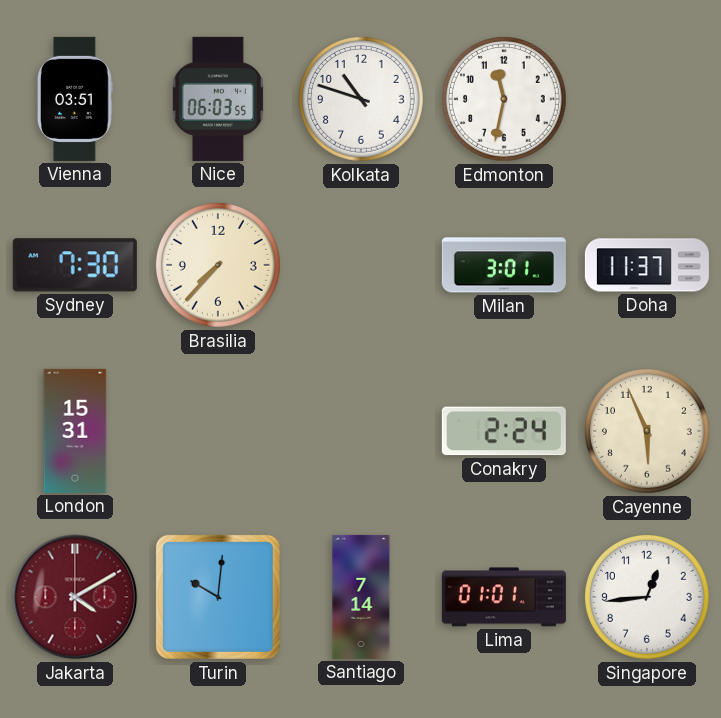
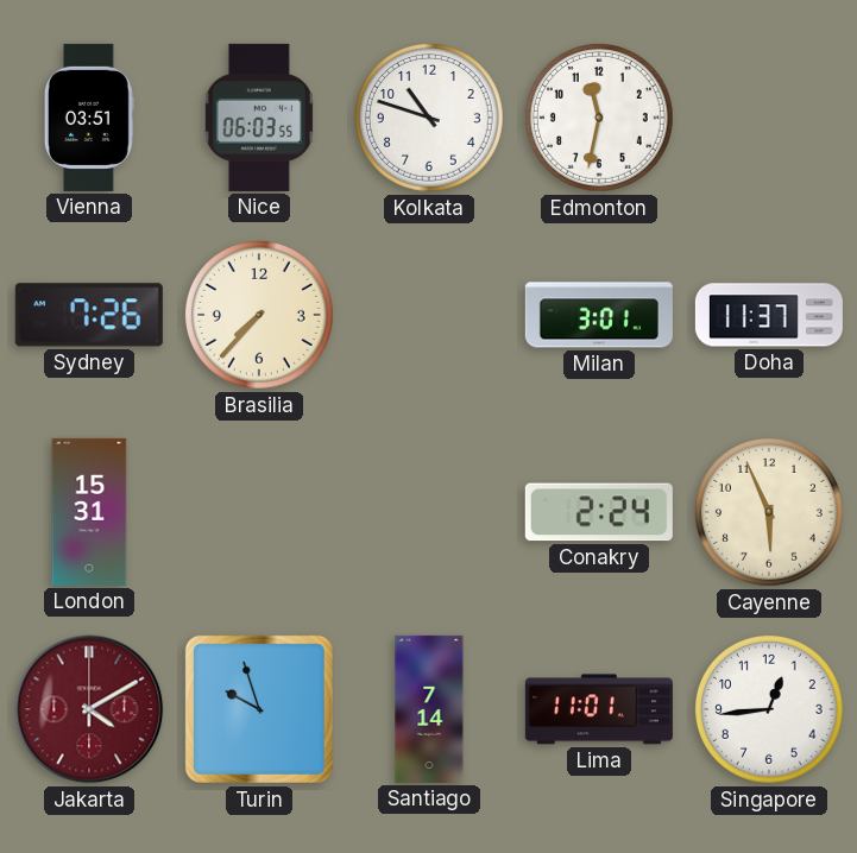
Sydney: 7:30 -> 7:26
Turin: 10:01 -> 9:57
Lima: 01:01 -> 11:01
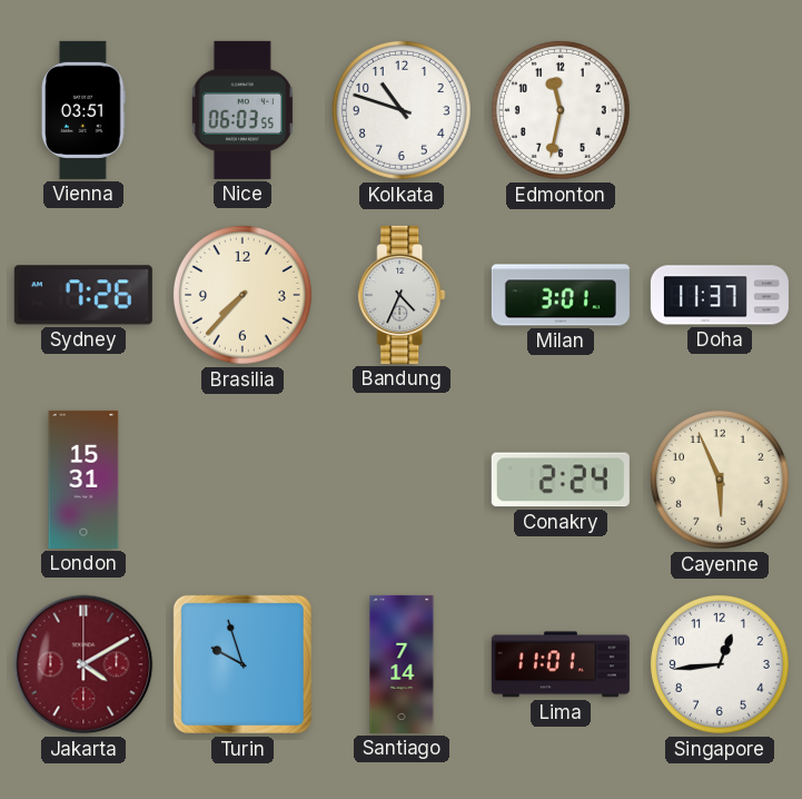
Bandung: none -> 4:34
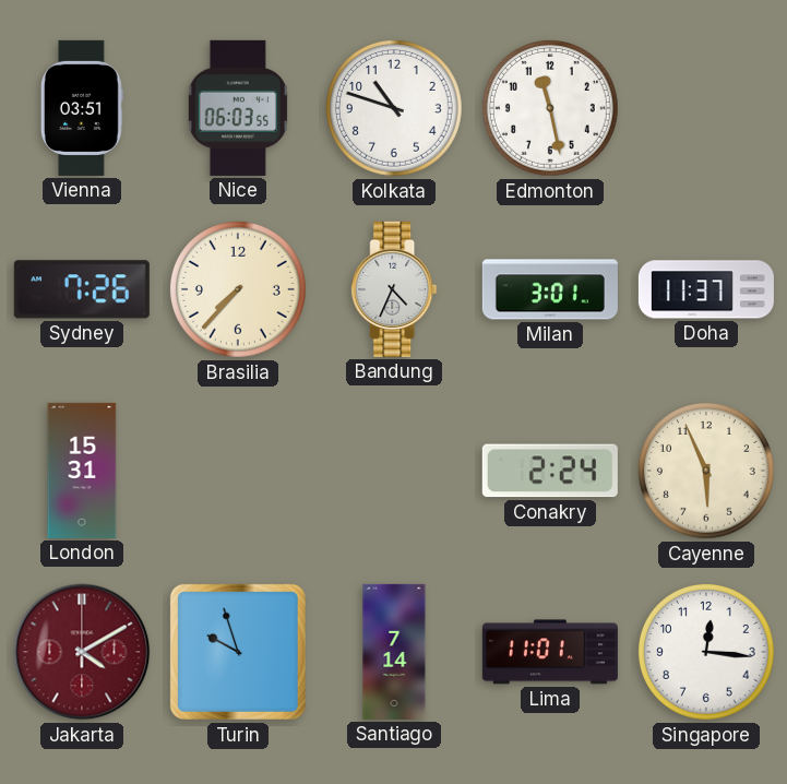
Edmonton: 11:32 -> 11:28
Singapore: 12:44 -> 12:16
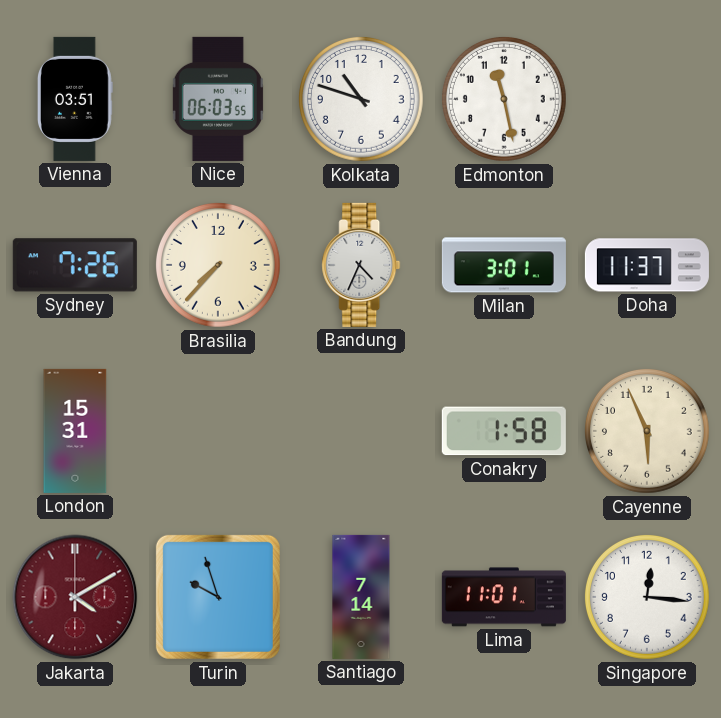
Conakry: 2:24 -> 1:58
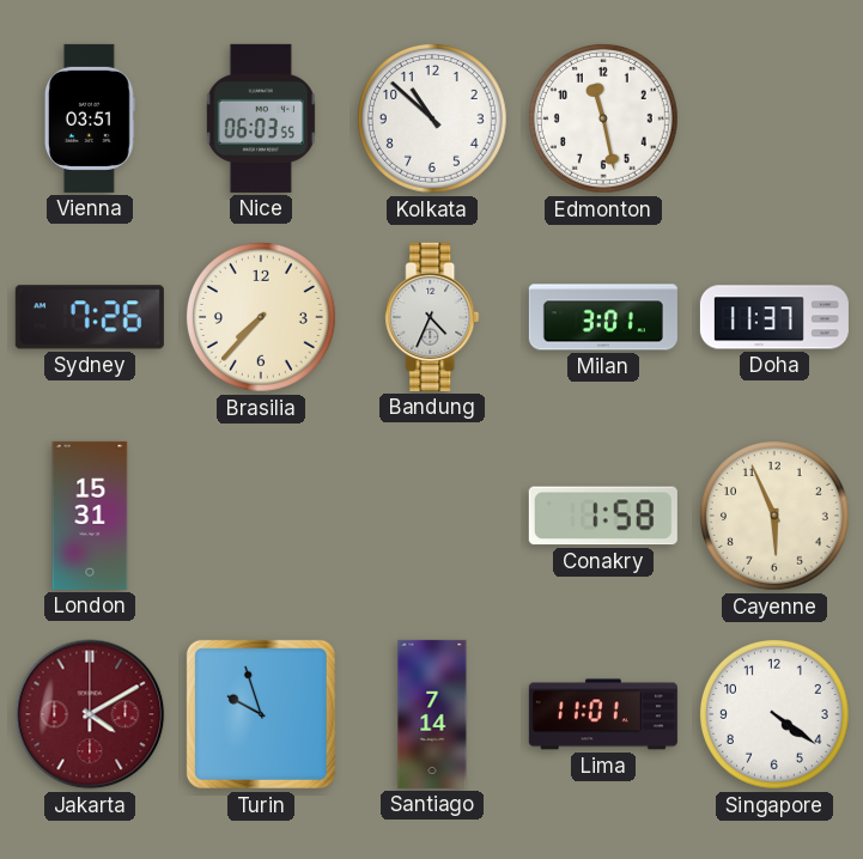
Kolkata: 10:48 -> 10:52
Singapore: 12:16 -> 4:21
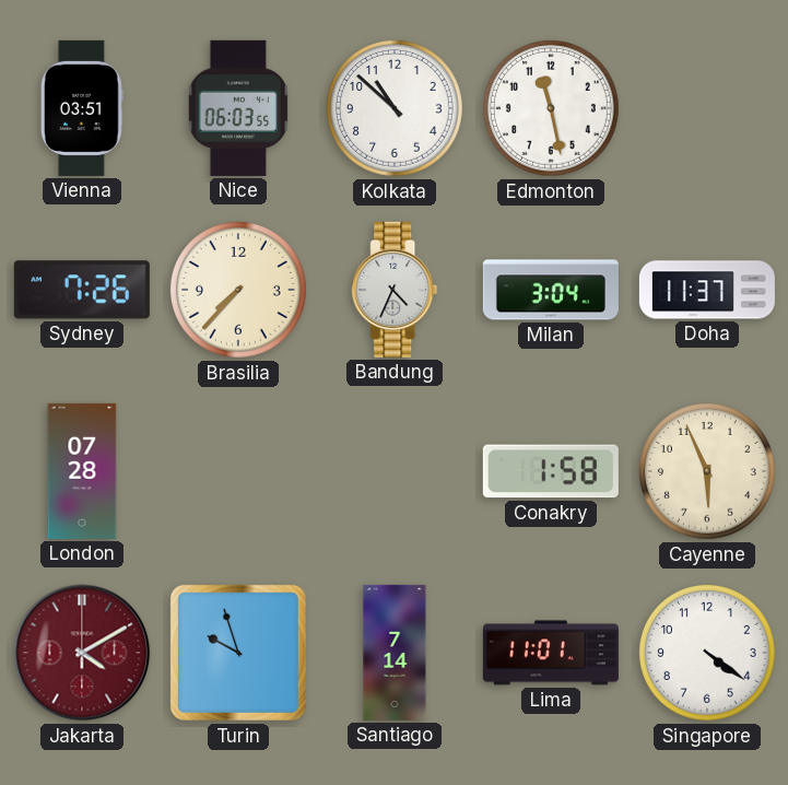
Milan: 3:01 -> 3:04
London: 15:31 -> 07:28
